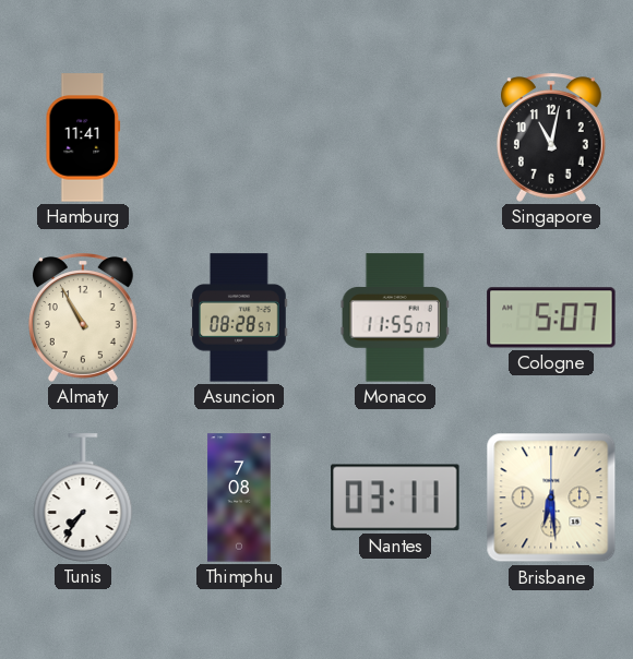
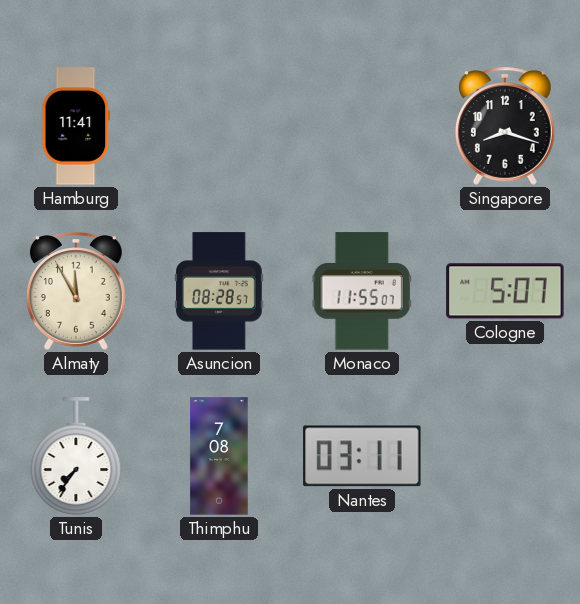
Singapore: 11:02 -> 8:18
Almaty: 10:55 -> 11:55
Brisbane: 6:29 -> none
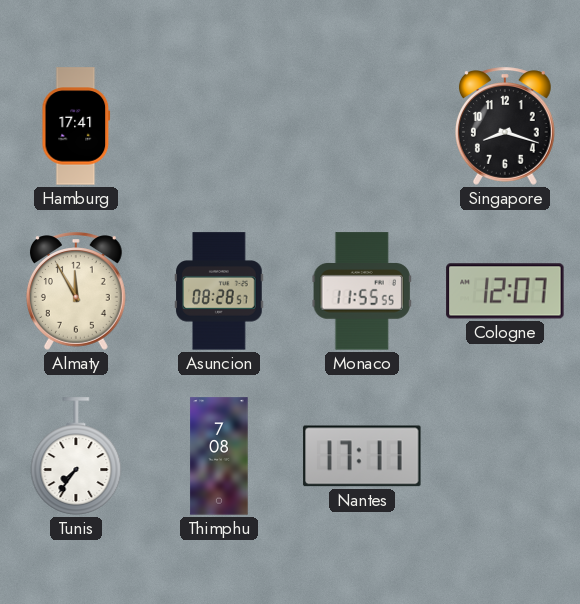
Hamburg: 11:41 -> 17:41
Monaco: 11:55:07 -> 11:55:55
Cologne: 5:07 -> 12:07
Nantes: 03:11 -> 17:11
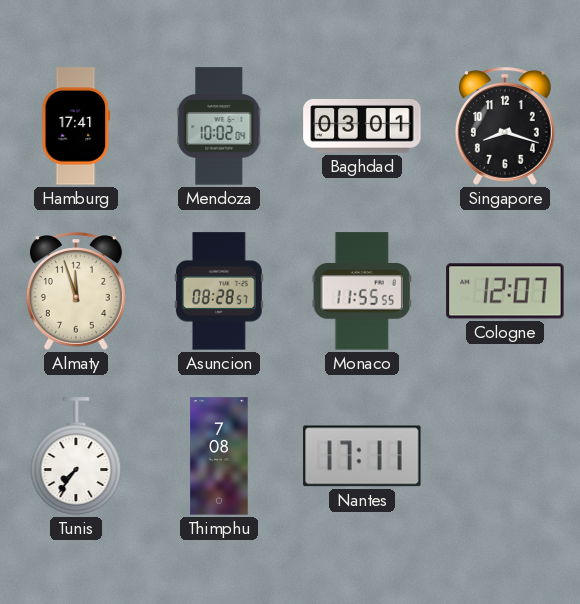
Mendoza: none -> 10:02
Baghdad: none -> 03:01
Almaty: 11:55 -> 11:57
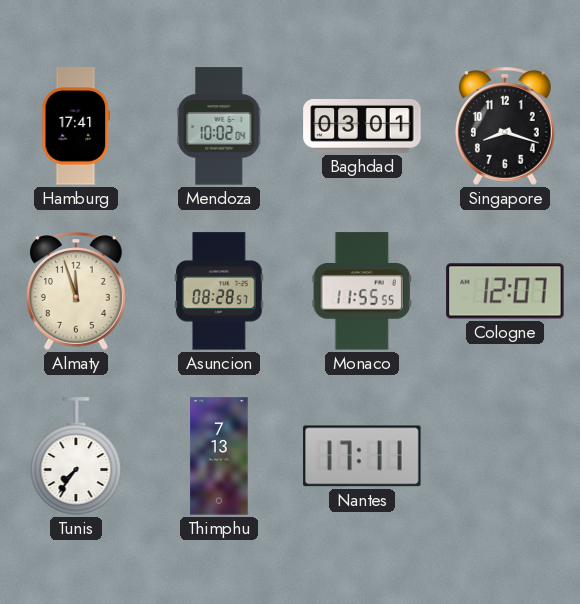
Thimphu: 7:08 -> 7:13
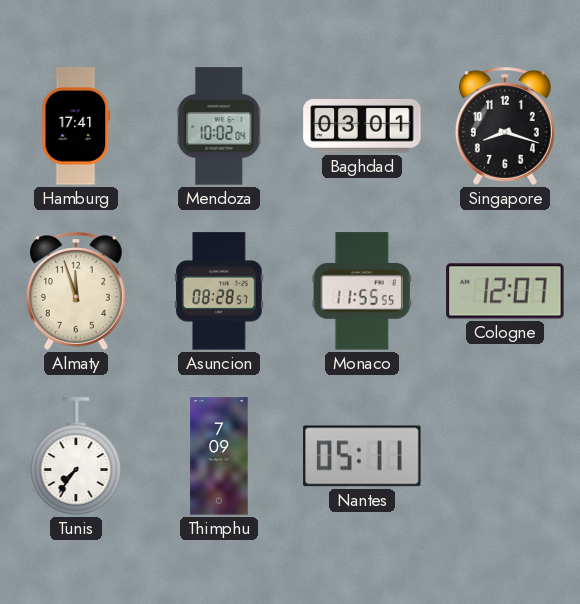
Thimphu: 7:13 -> 7:09
Nantes: 17:11 -> 05:11
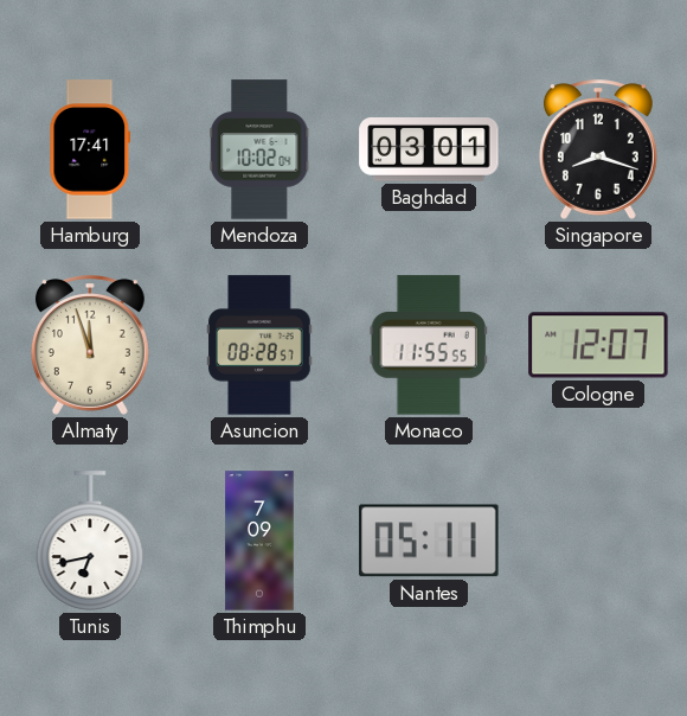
Tunis: 7:36 -> 6:43
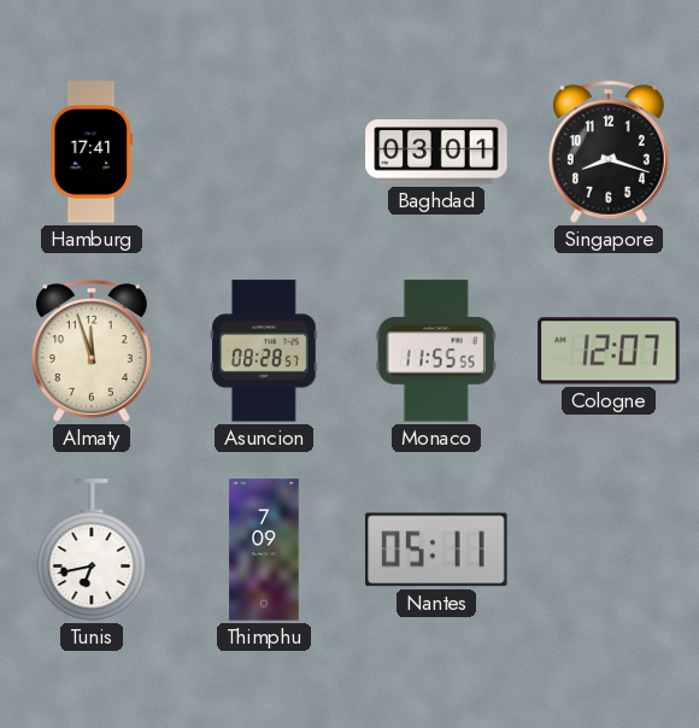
Mendoza: 10:02 -> none
